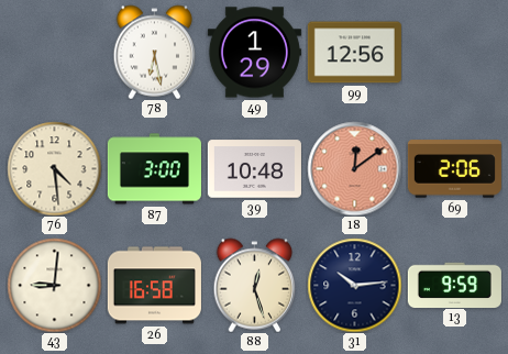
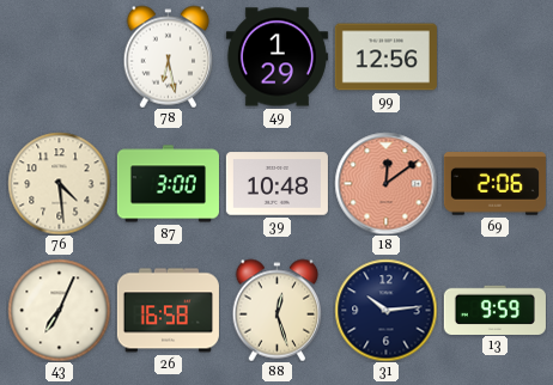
43: 9:01 -> 7:04
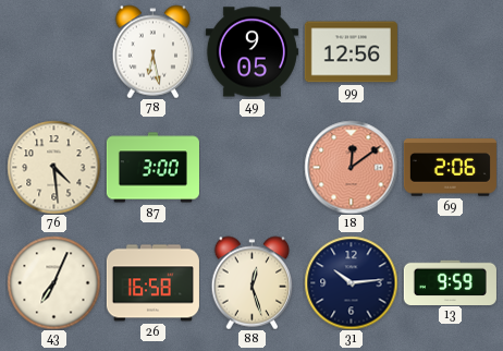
49: 1:29 -> 9:05
39: 10:48 -> none
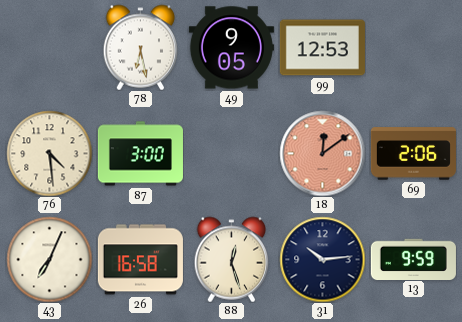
99: 12:56 -> 12:53
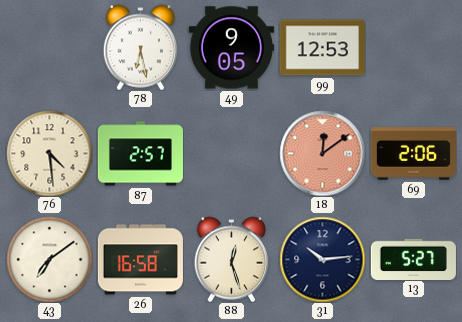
87: 3:00 -> 2:57
43: 7:04 -> 7:09
13: 9:59 -> 5:27
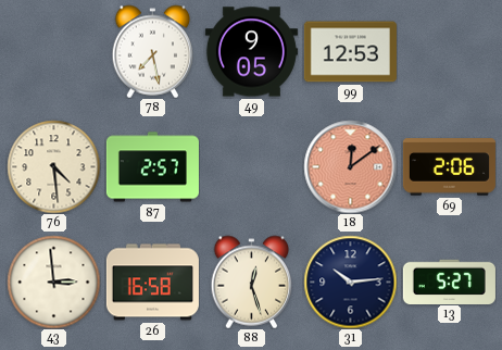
78: 6:28 -> 7:28
43: 7:09 -> 2:59
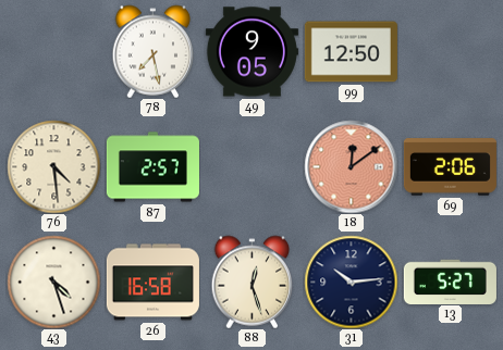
99: 12:53 -> 12:50
43: 2:59 -> 4:27
